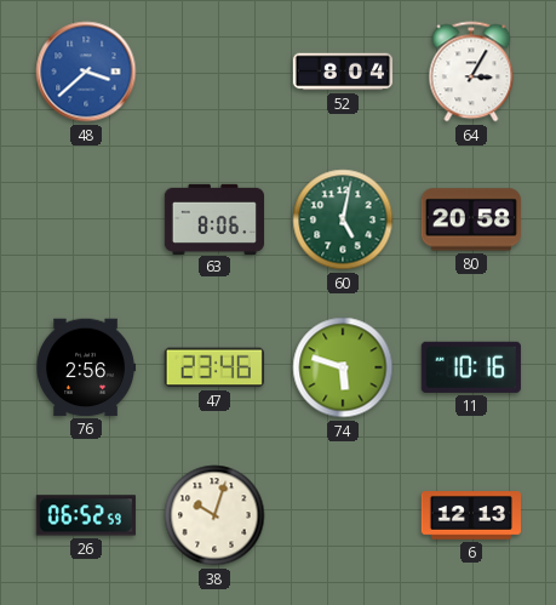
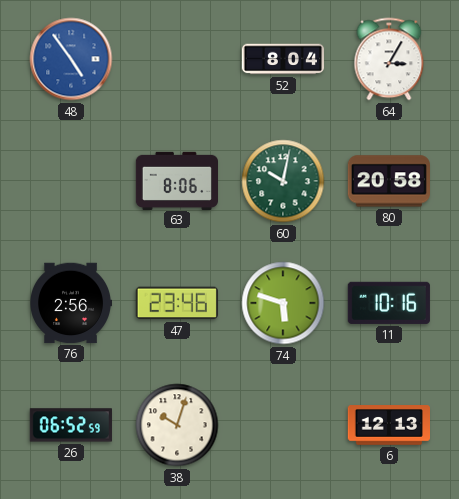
48: 3:38 -> 4:54
60: 5:02 -> 10:02
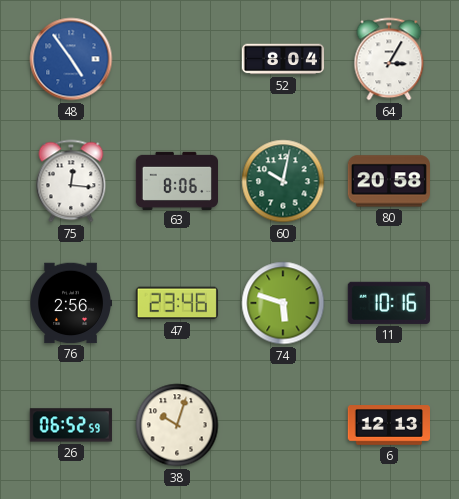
75: none -> 12:16
